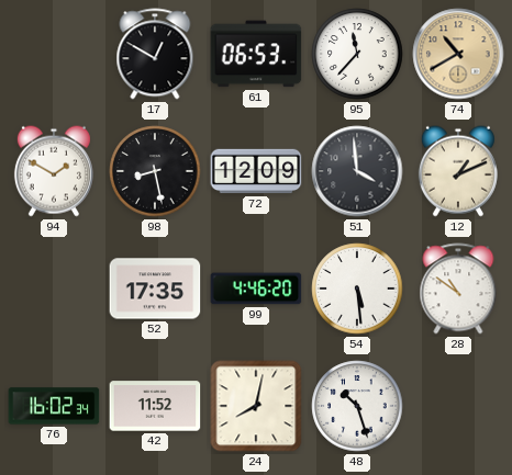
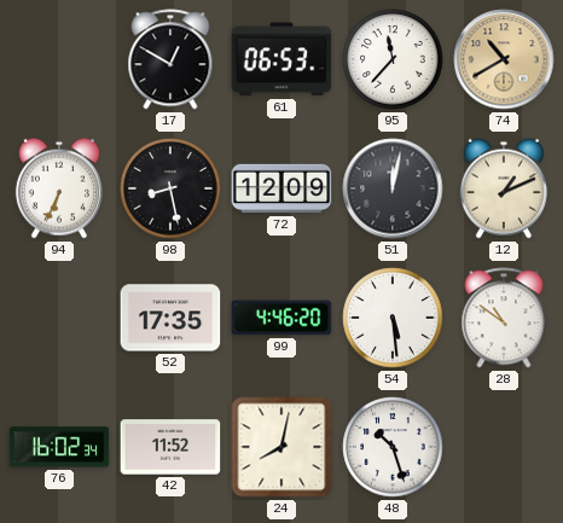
94: 1:50 -> 6:34
51: 3:59 -> 12:02
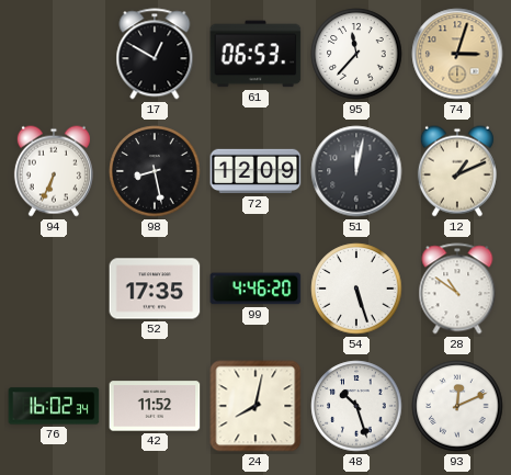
74: 10:40 -> 3:03
54: 5:29 -> 5:27
93: none -> 12:11
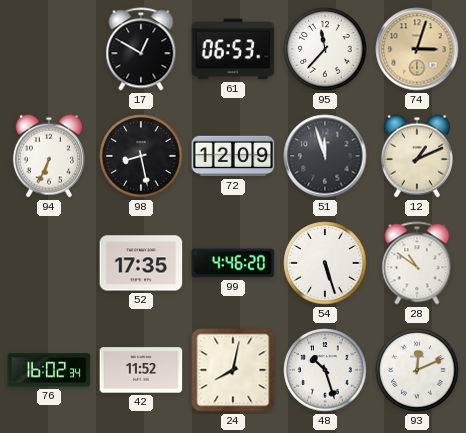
51: 12:02 -> 11:57
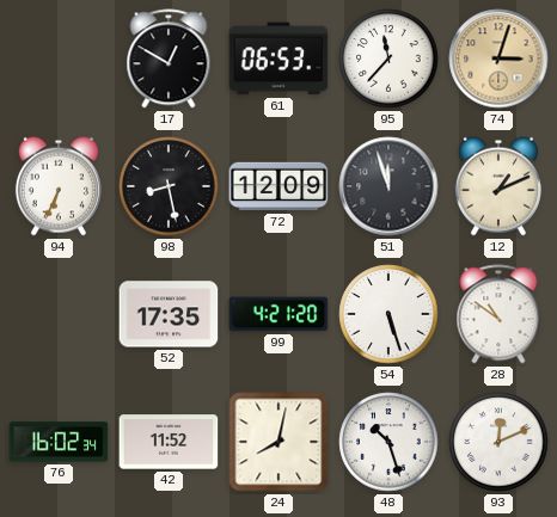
99: 4:46 -> 4:21
